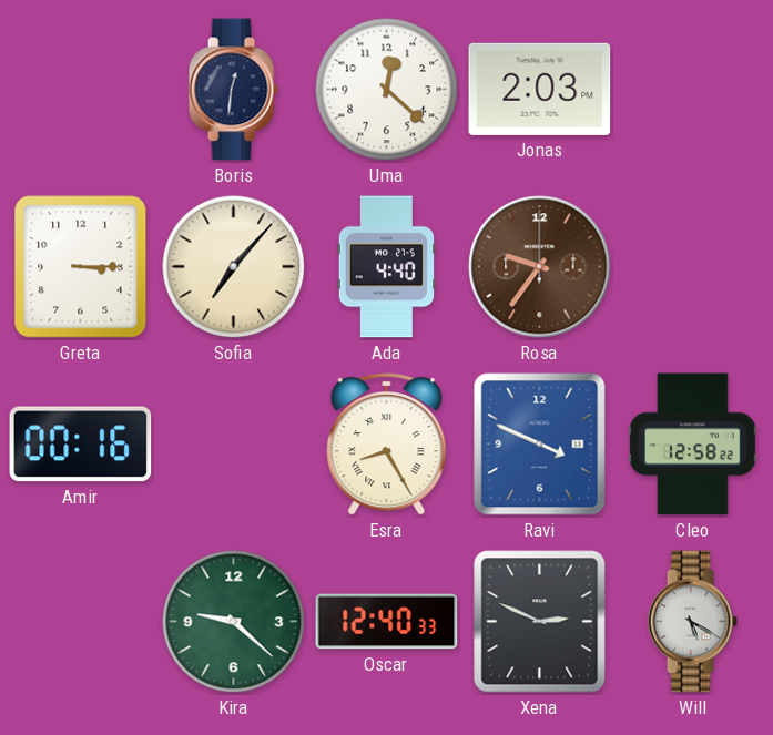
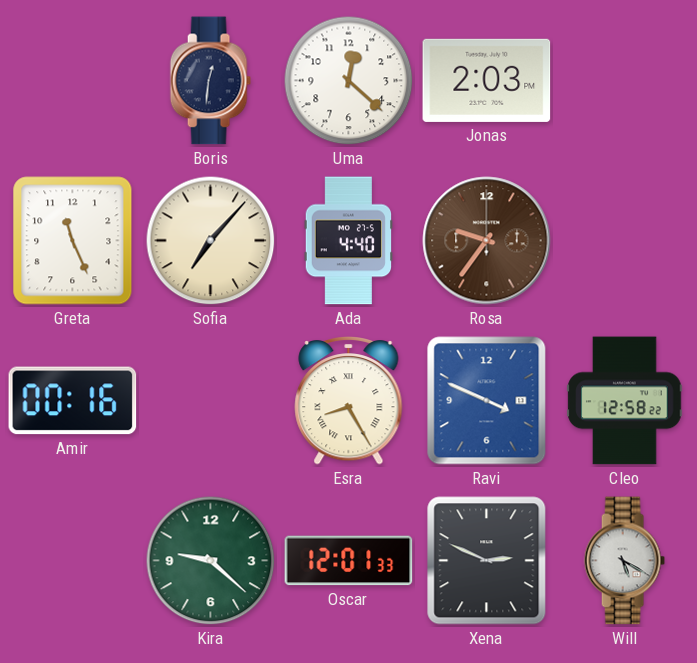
Greta: 3:15 -> 11:26
Oscar: 12:40 -> 12:01
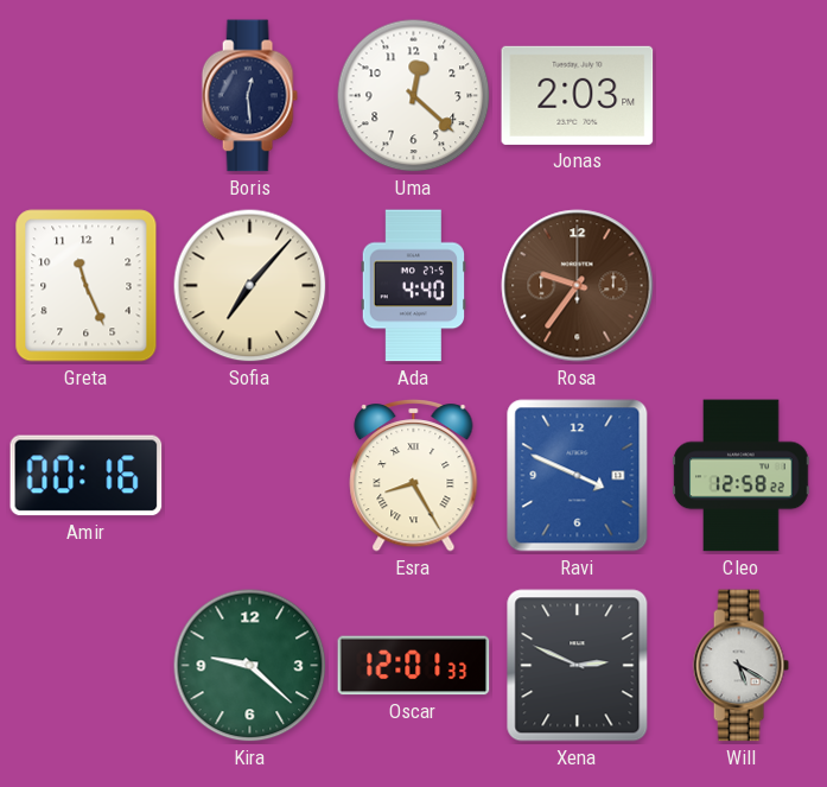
Boris: 12:31 -> 12:29
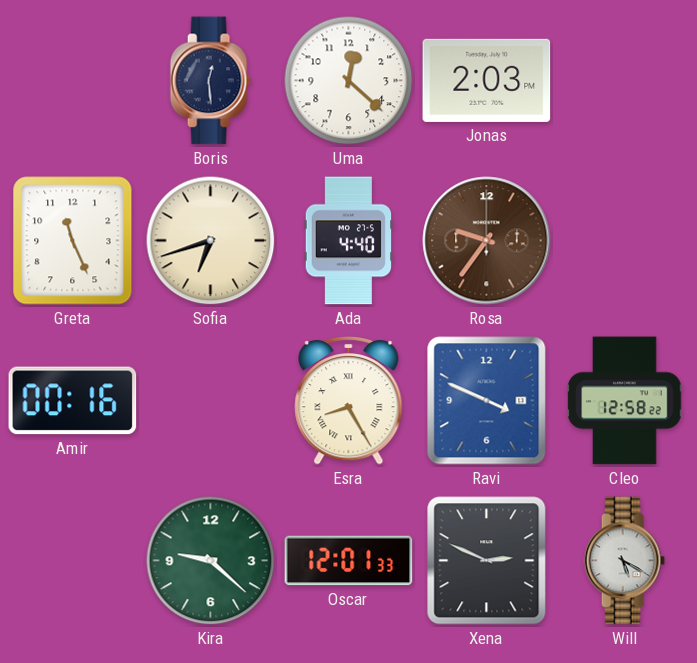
Sofia: 7:07 -> 6:42
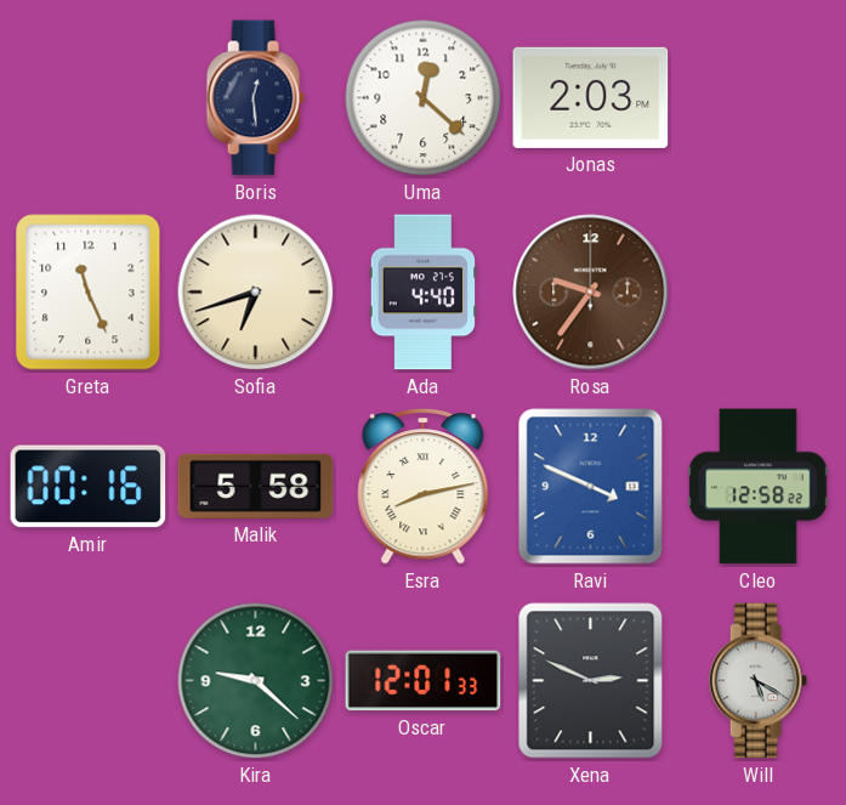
Malik: none -> 5:58
Esra: 8:25 -> 8:13
